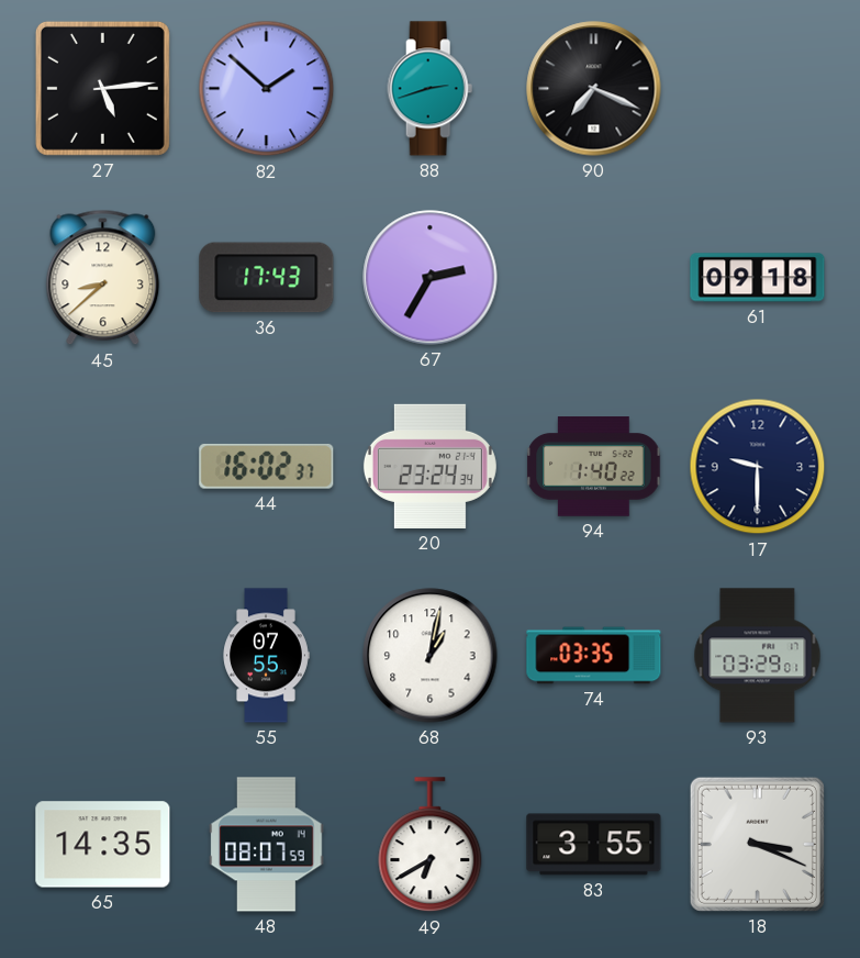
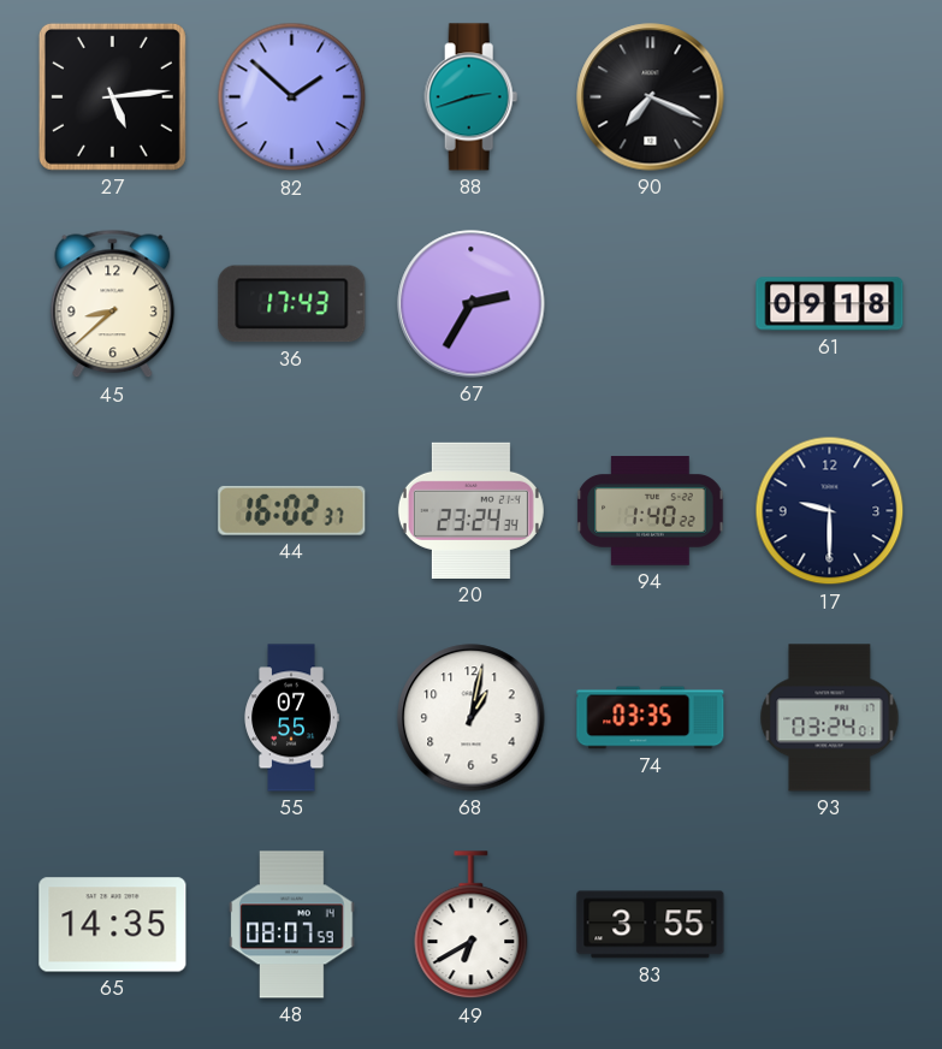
93: 03:29 -> 03:24
18: 3:19 -> none
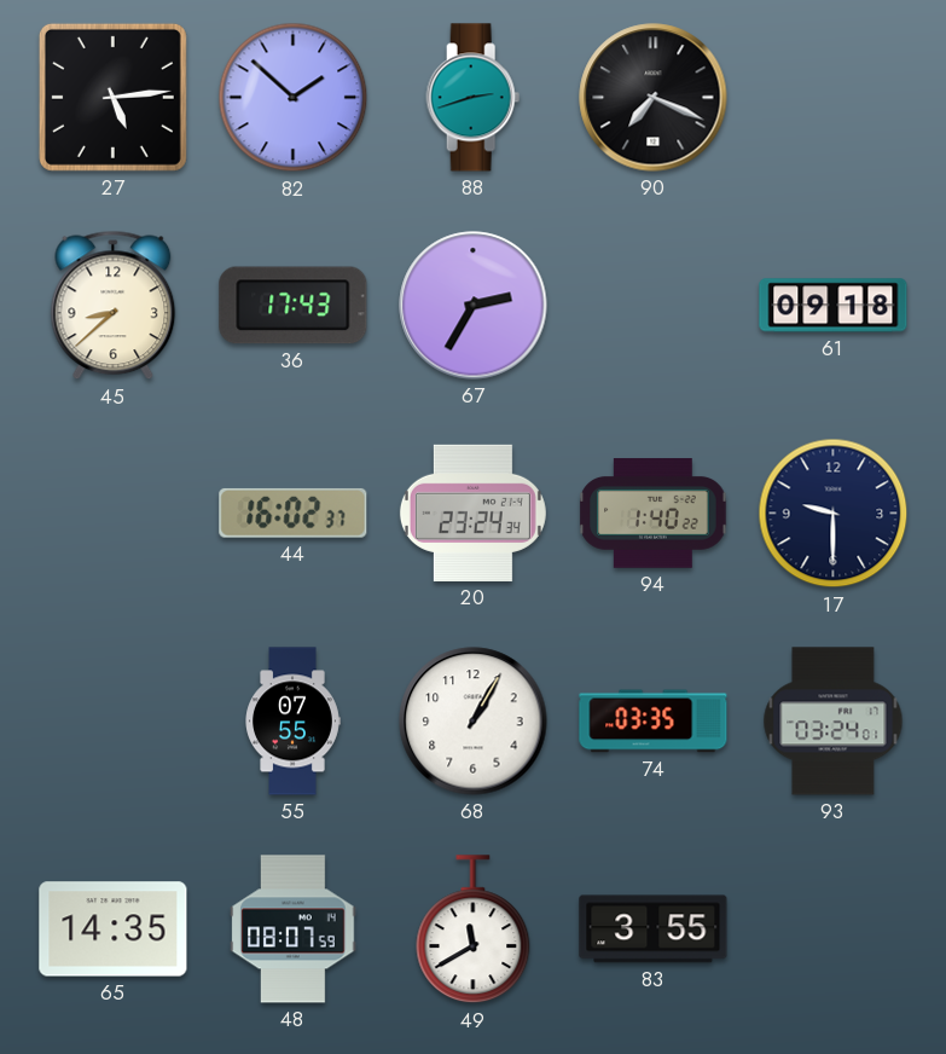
68: 1:02 -> 1:05
49: 6:40 -> 11:40
